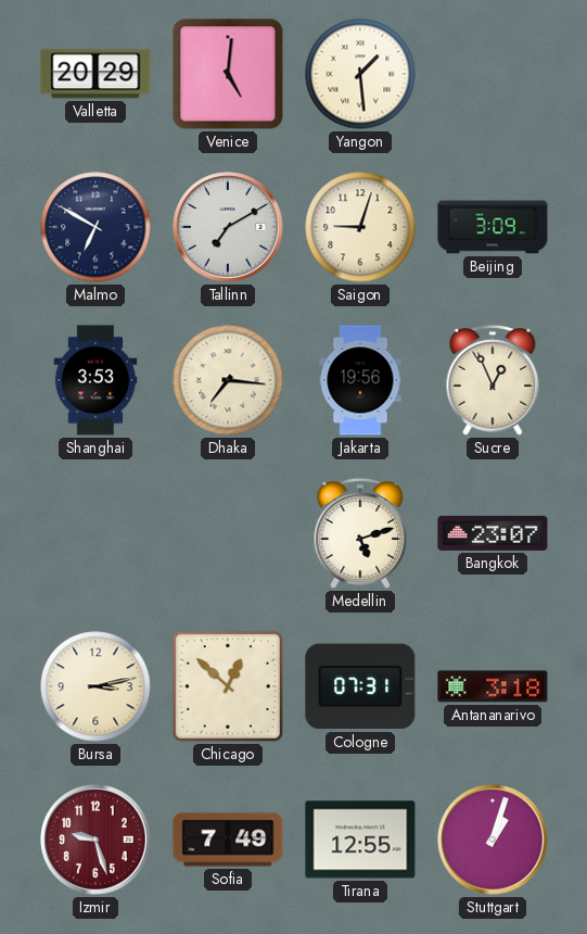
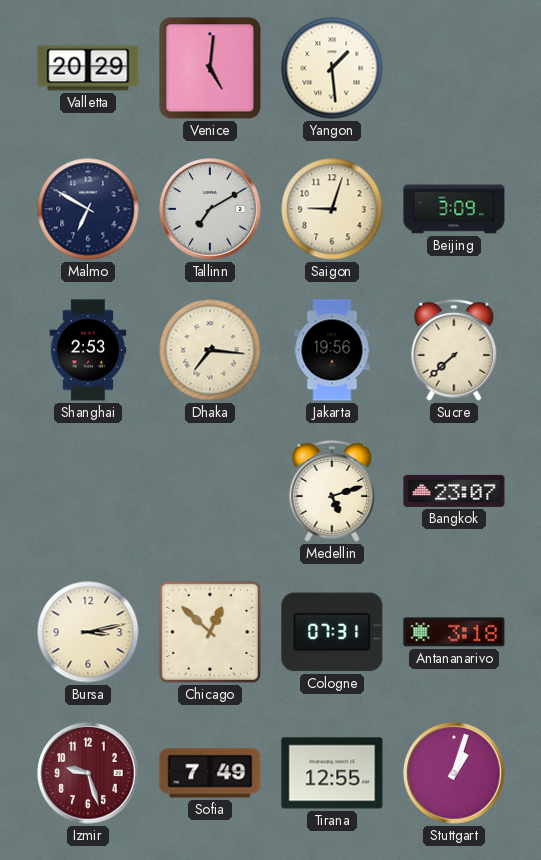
Shanghai: 3:53 -> 2:53
Sucre: 12:56 -> 7:38
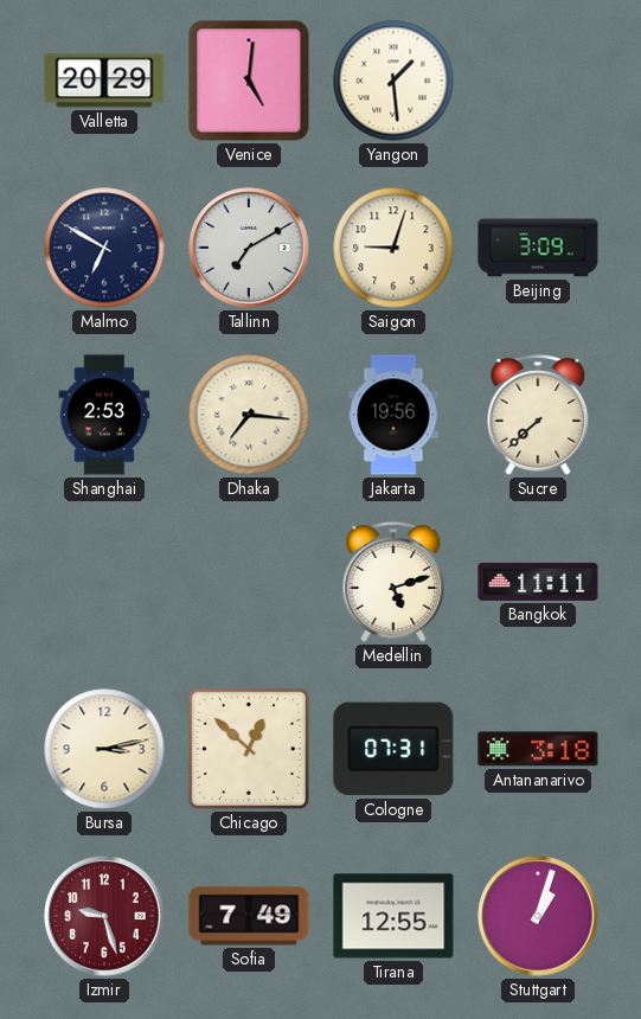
Bangkok: 23:07 -> 11:11
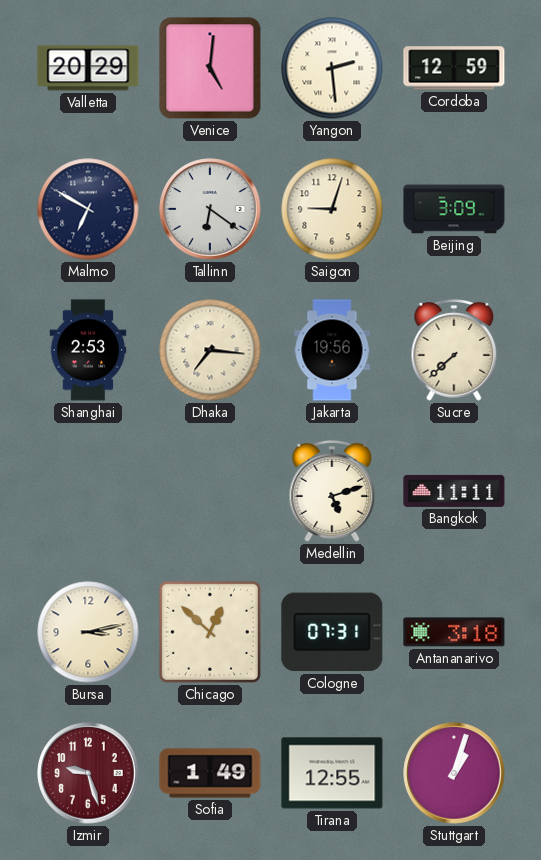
Yangon: 1:29 -> 2:29
Cordoba: none -> 12:59
Tallinn: 7:10 -> 6:21
Sofia: 7:49 -> 1:49
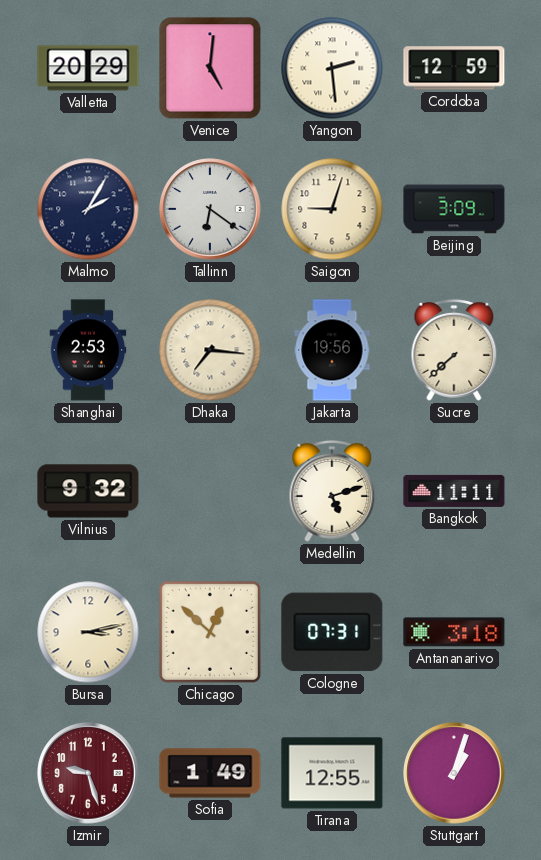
Malmo: 6:50 -> 2:05
Vilnius: none -> 9:32
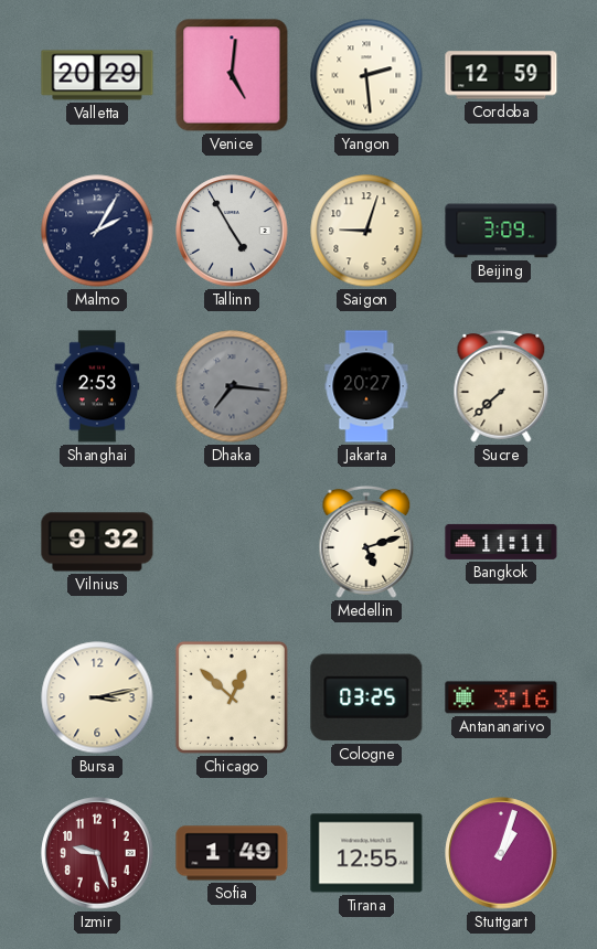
Tallinn: 6:21 -> 4:55
Dhaka dial: cream -> grey
Jakarta: 19:56 -> 20:27
Cologne: 07:31 -> 03:25
Antananarivo: 3:18 -> 3:16
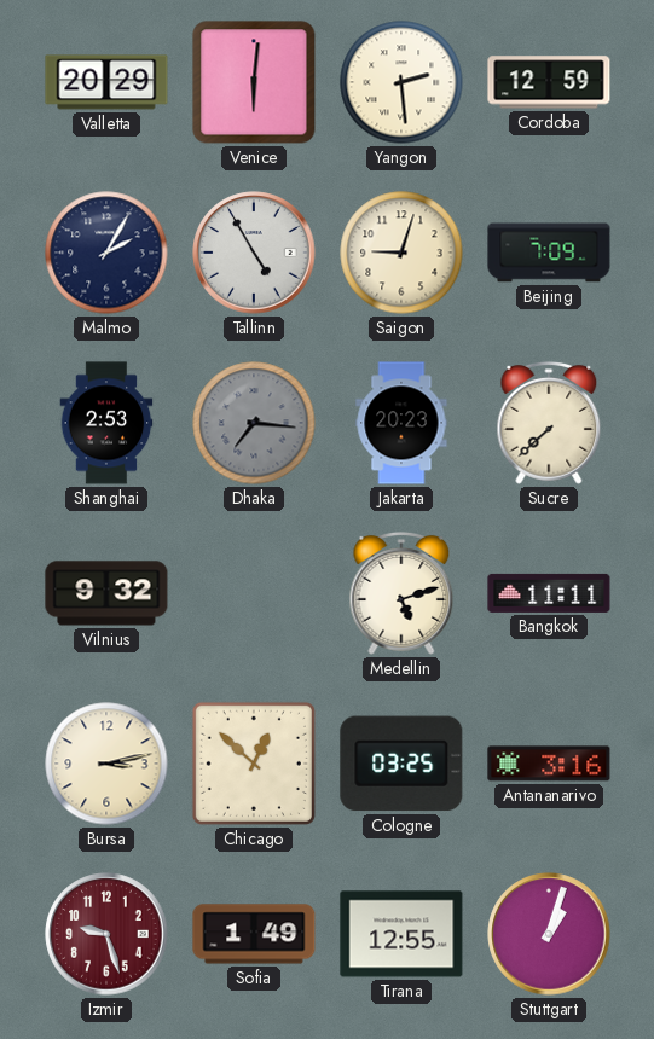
Venice: 5:01 -> 6:01
Beijing: 3:09 -> 7:09
Jakarta: 20:27 -> 20:23
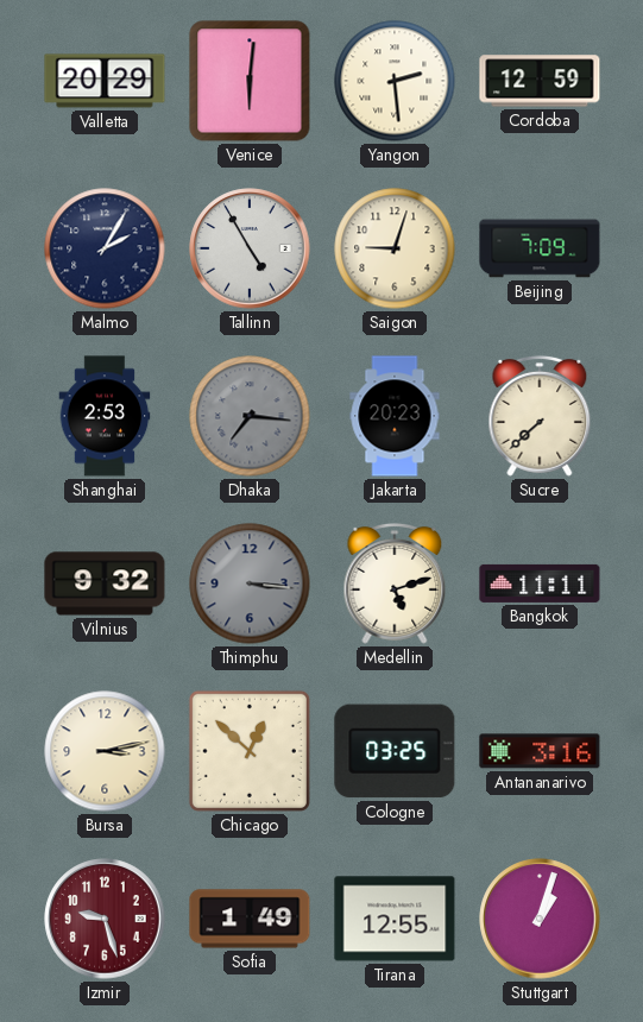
Thimphu: none -> 3:16
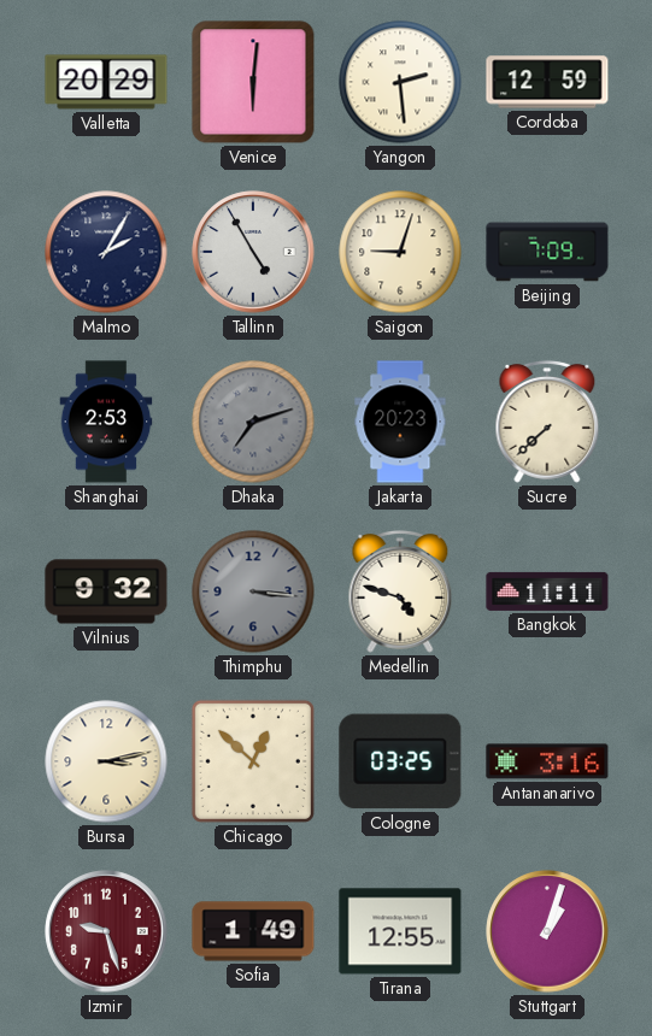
Dhaka: 7:16 -> 7:12
Medellin: 5:12 -> 4:48
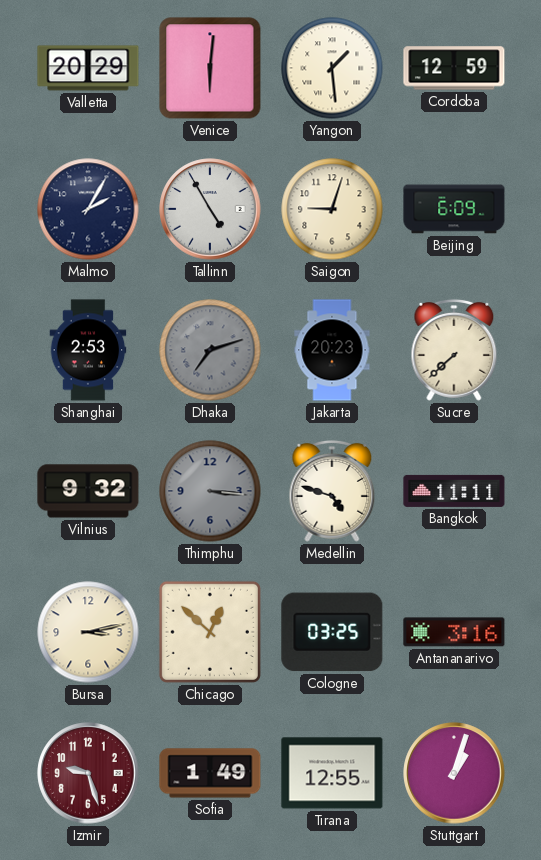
Yangon: 2:29 -> 1:29
Beijing: 7:09 -> 6:09
